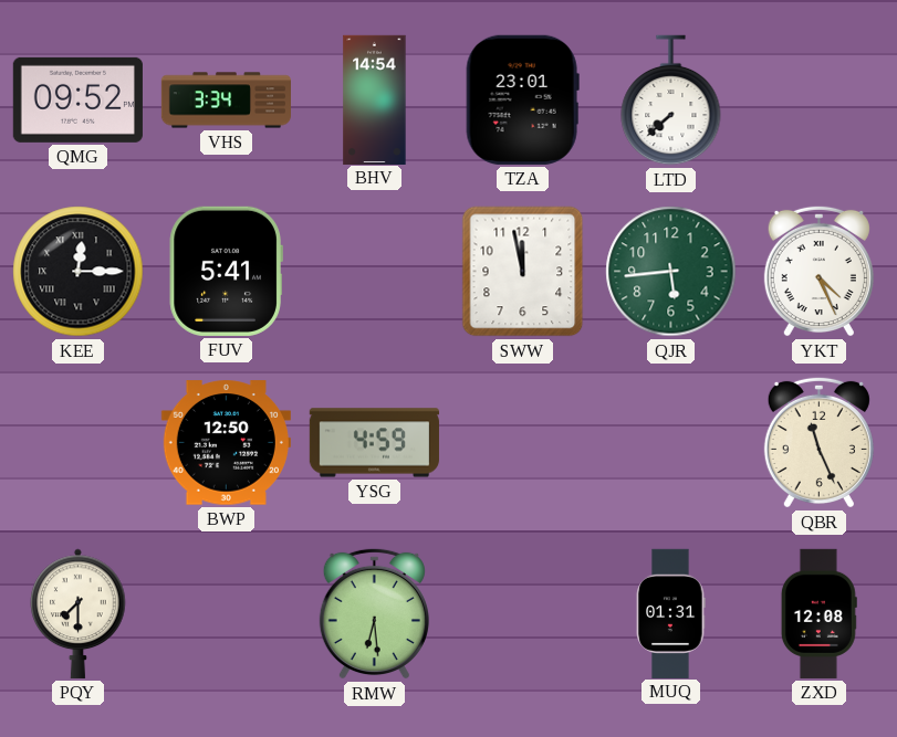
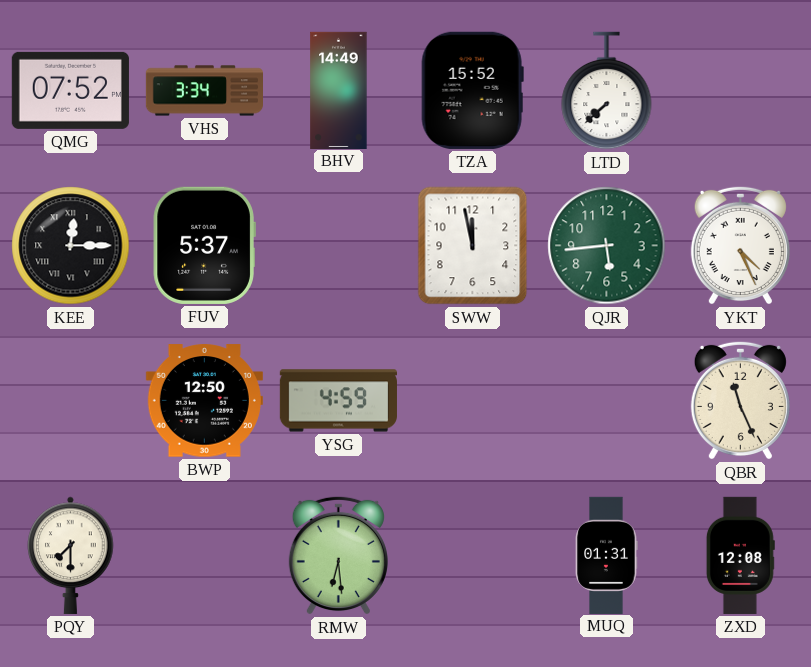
QMG: 09:52 -> 07:52
BHV: 14:54 -> 14:49
TZA: 23:01 -> 15:52
FUV: 5:41 -> 5:37
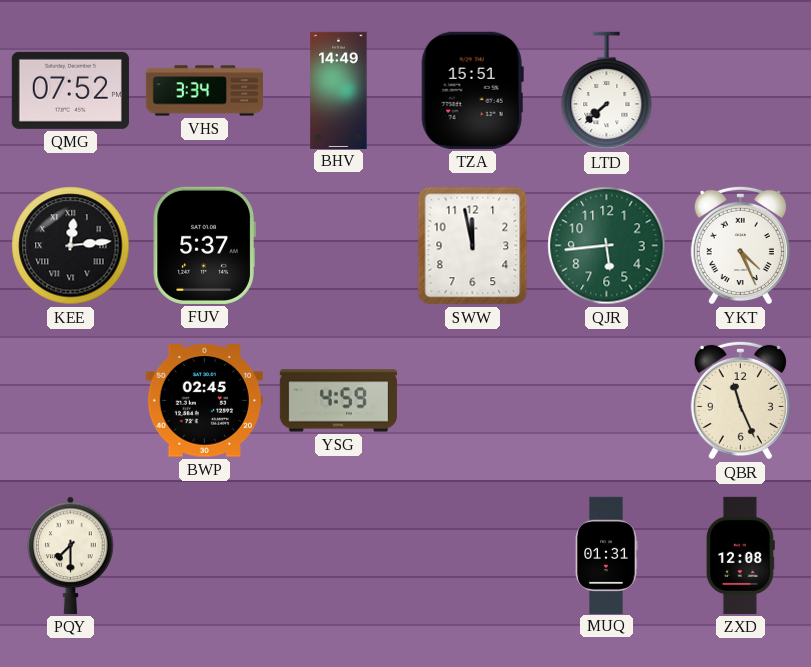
TZA: 15:52 -> 15:51
KEE: 12:15 -> 12:14
BWP: 12:50 -> 02:45
RMW: 6:29 -> none
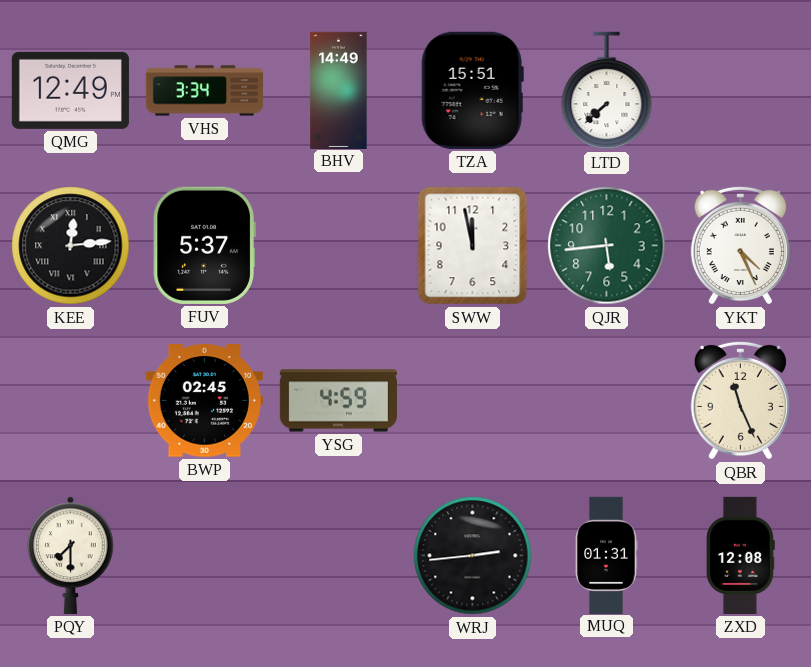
QMG: 07:52 -> 12:49
WRJ: none -> 2:44
